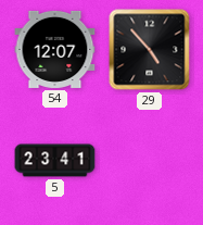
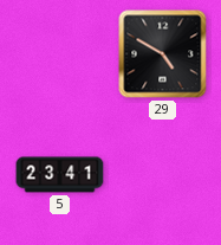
54: 12:07 -> none
29: 4:53 -> 4:50
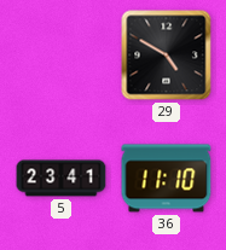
36: none -> 11:10
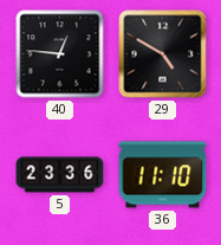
40: none -> 12:46
5: 23:41 -> 23:36
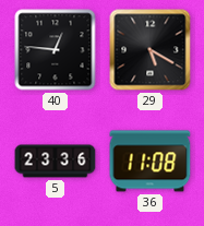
29: 4:50 -> 5:20
36: 11:10 -> 11:08
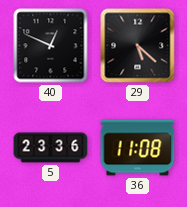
40: 12:46 -> 12:49
29: 5:20 -> 5:22
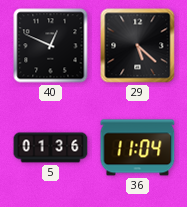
5: 23:36 -> 01:36
36: 11:08 -> 11:04
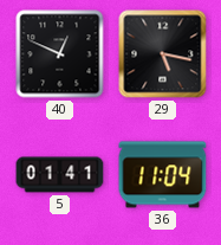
29: 5:22 -> 5:17
5: 01:36 -> 01:41
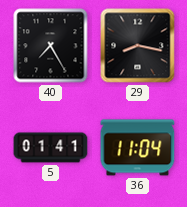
40: 12:49 -> 7:25
29: 5:17 -> 8:17
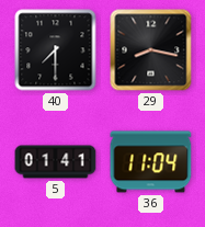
40: 7:25 -> 7:30
